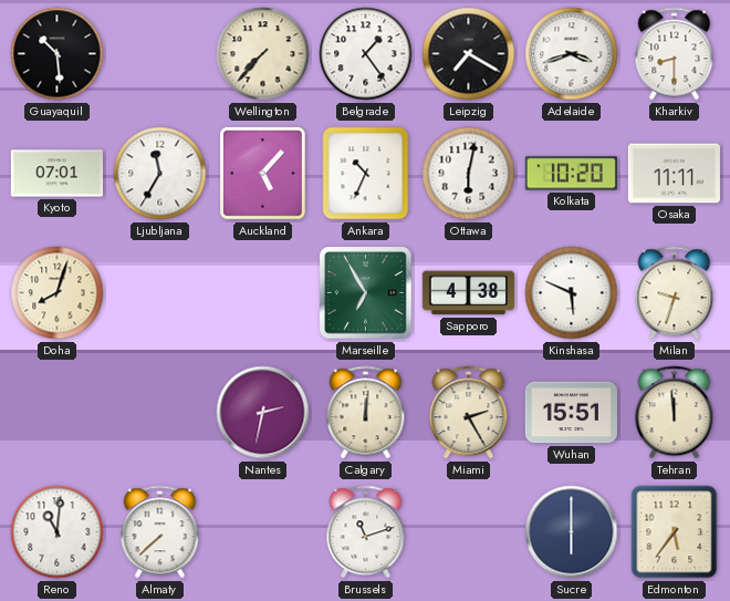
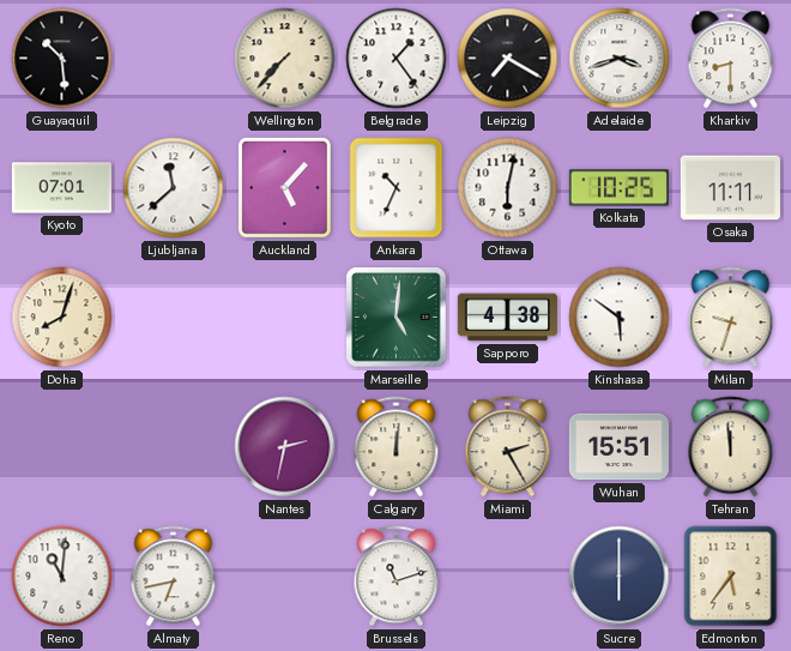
Ljubljana: 11:35 -> 11:38
Kolkata: 10:20 -> 10:25
Marseille: 6:55 -> 5:01
Kinshasa: 5:49 -> 5:51
Almaty: 7:38 -> 6:43
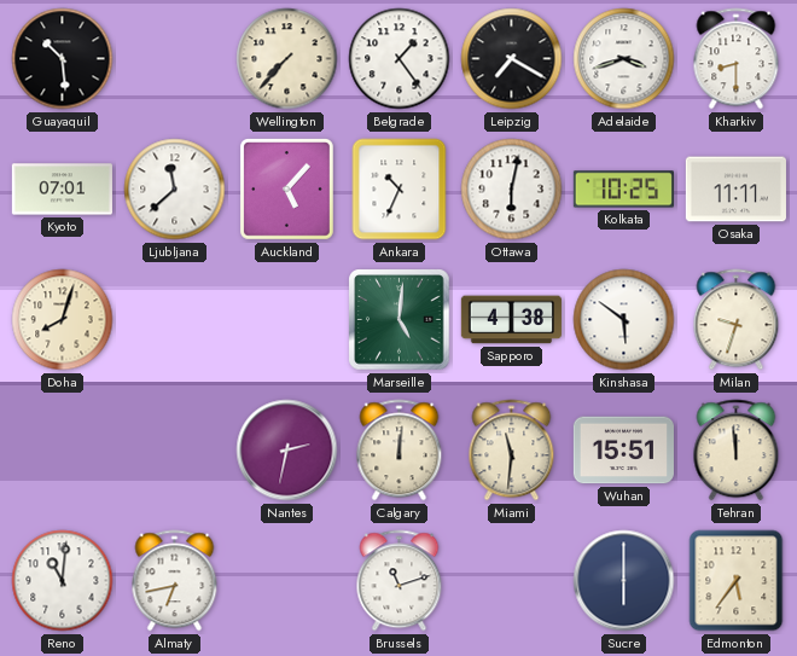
Miami: 2:25 -> 11:31
